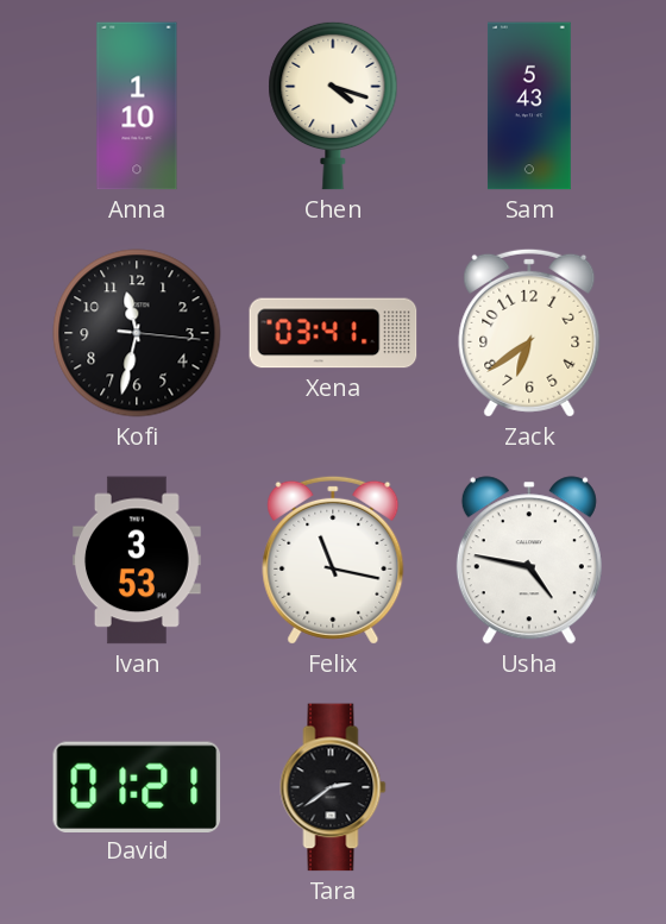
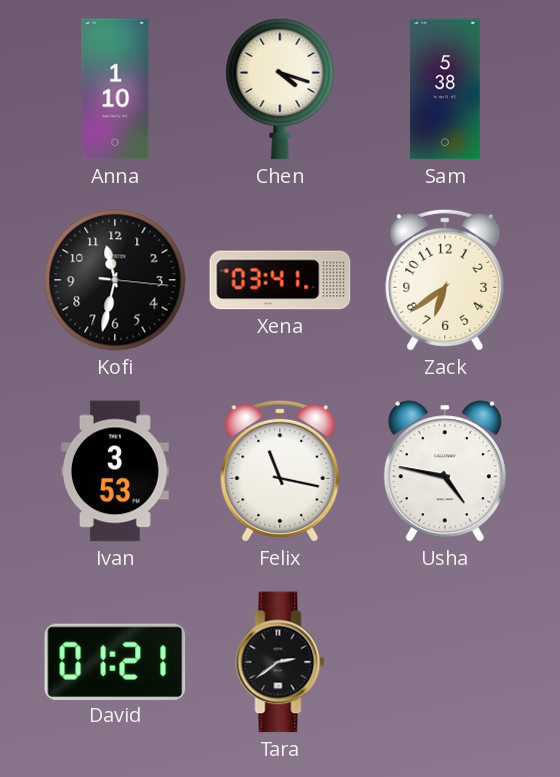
Sam: 5:43 -> 5:38
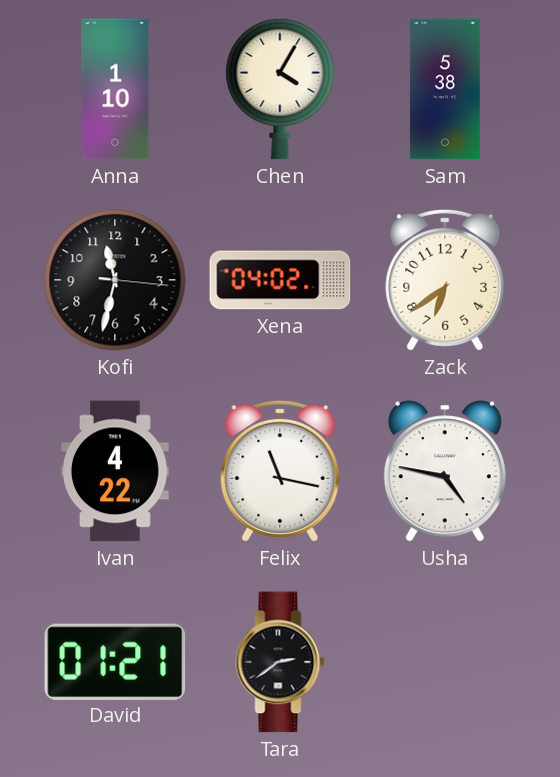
Chen: 4:18 -> 4:05
Xena: 03:41 -> 04:02
Ivan: 3:53 -> 4:22
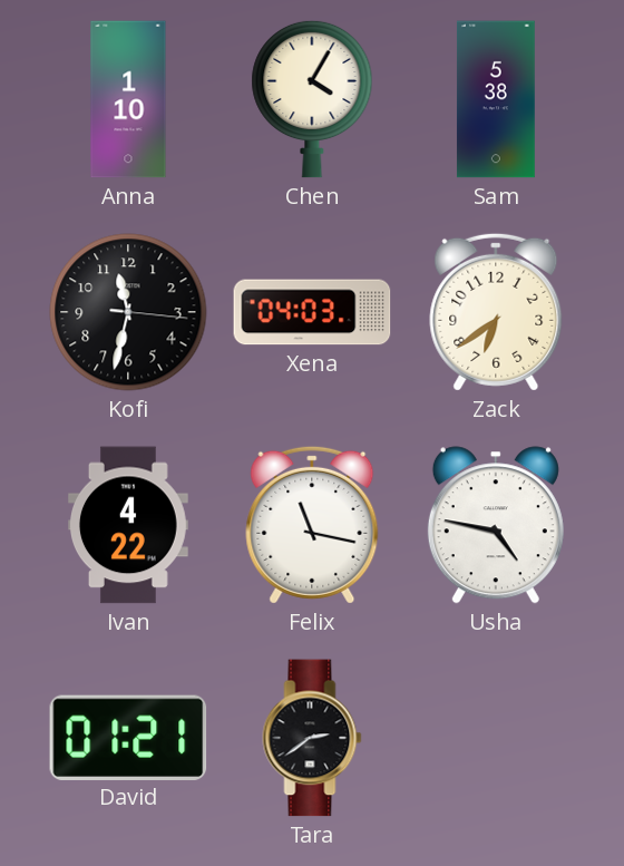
Xena: 04:02 -> 04:03
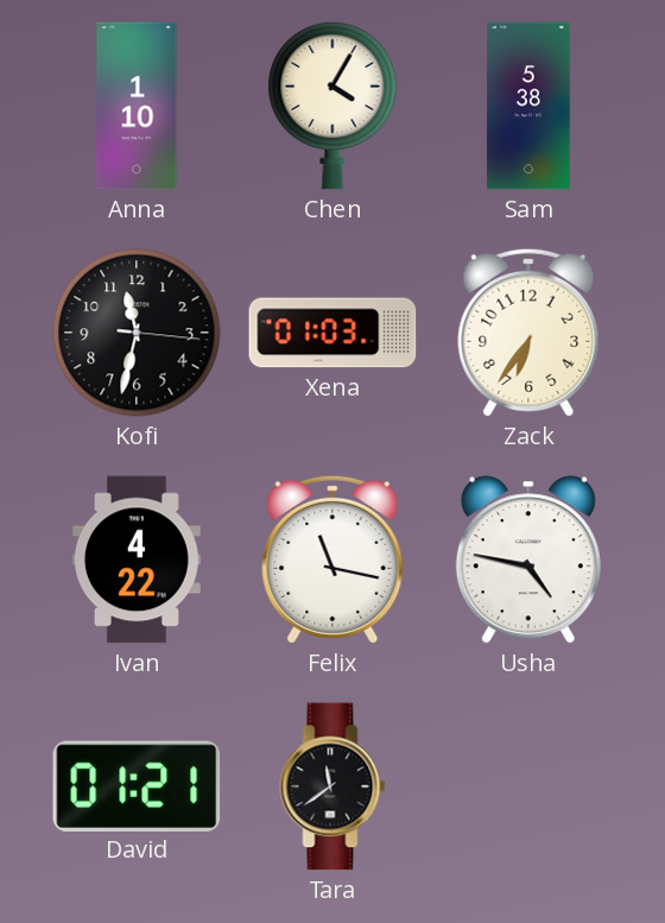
Xena: 04:03 -> 01:03
Zack: 6:39 -> 6:36
Tara: 2:39 -> 11:39
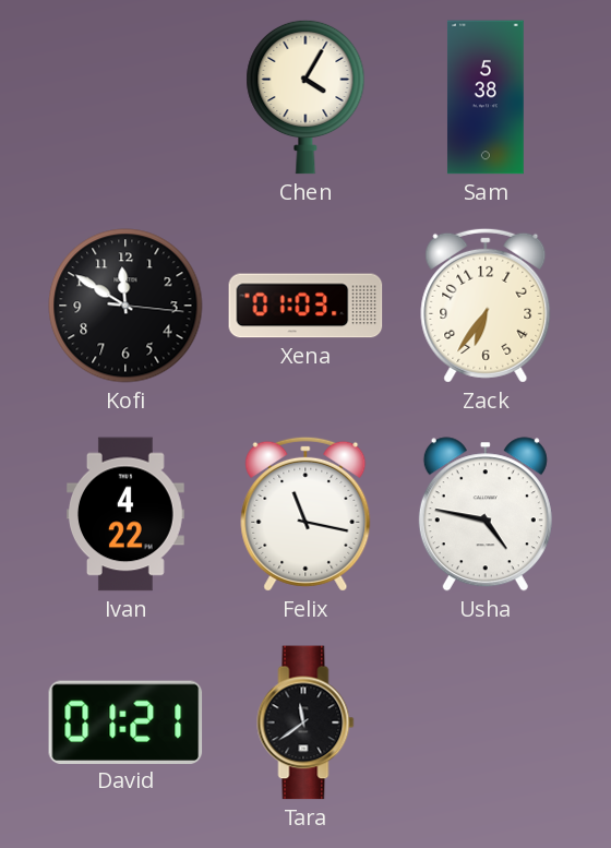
Anna: 1:10 -> none
Kofi: 11:32 -> 11:50
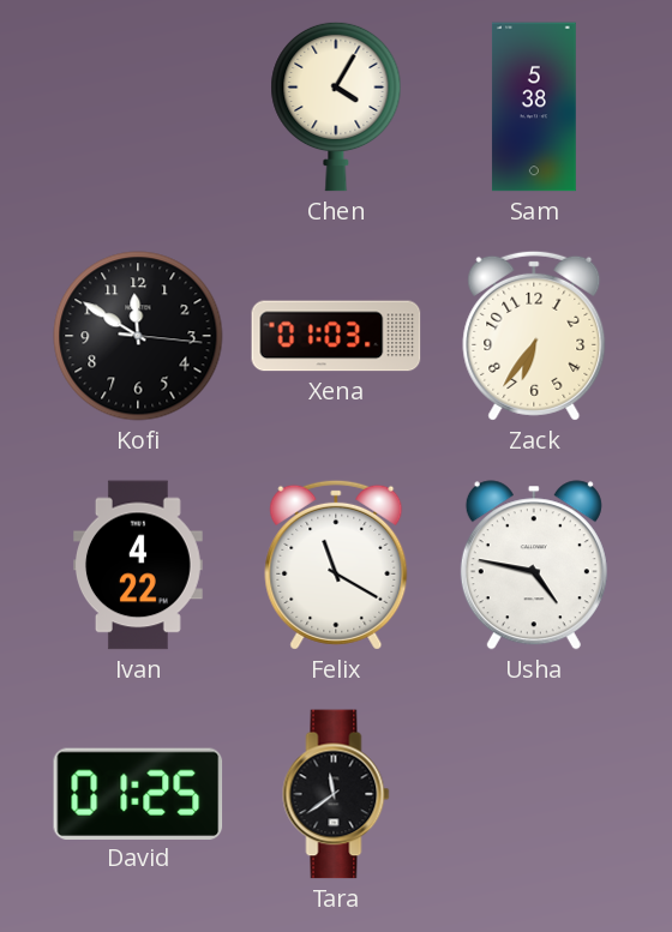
Felix: 11:17 -> 11:20
David: 01:21 -> 01:25
